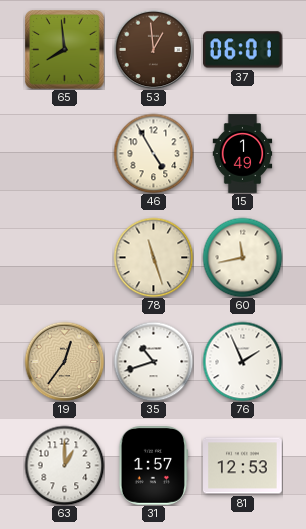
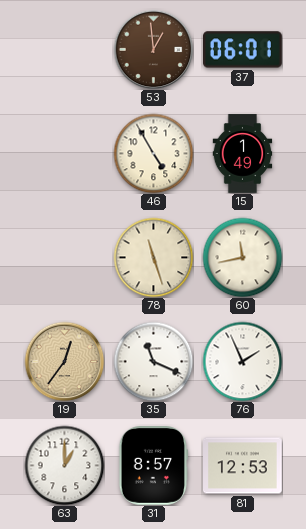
65: 7:59 -> none
35: 10:42 -> 11:19
31: 1:57 -> 8:57
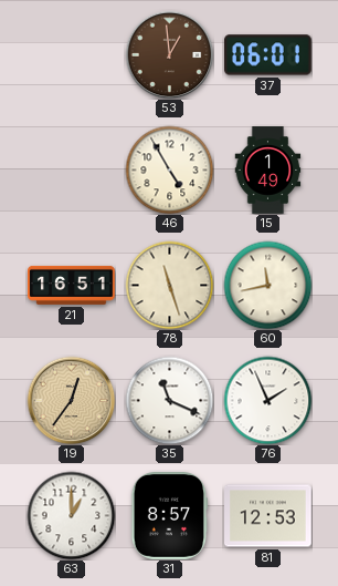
21: none -> 16:51
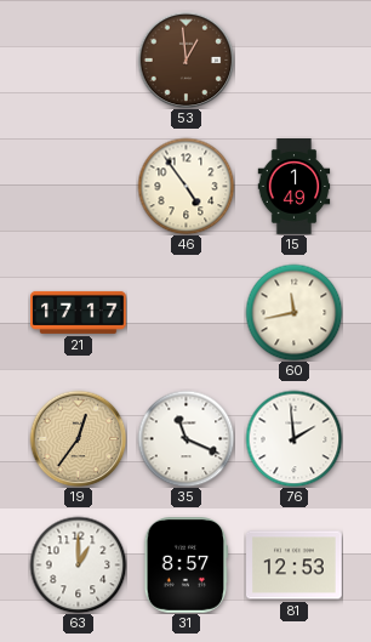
37: 06:01 -> none
46: 4:55 -> 4:54
21: 16:51 -> 17:17
78: 11:27 -> none
76: 1:56 -> 1:59
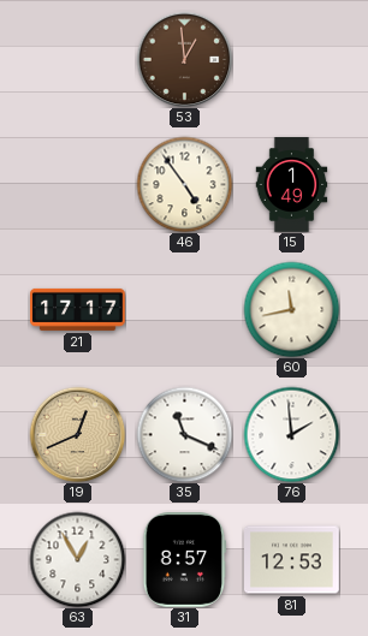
19: 12:36 -> 12:41
63: 1:00 -> 12:55
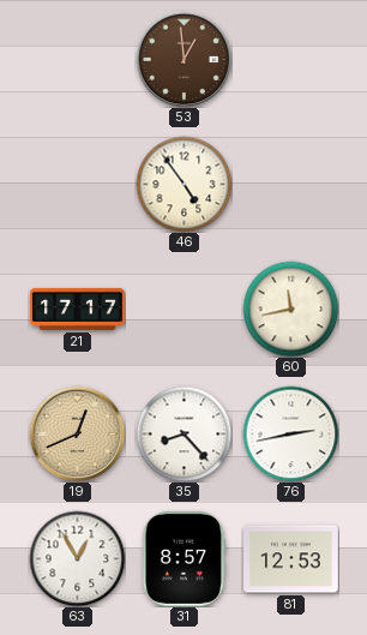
15: 1:49 -> none
35: 11:19 -> 8:23
76: 1:59 -> 2:43
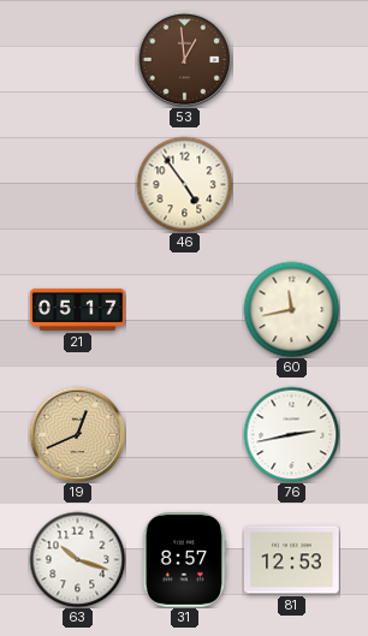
21: 17:17 -> 05:17
35: 8:23 -> none
63: 12:55 -> 10:18
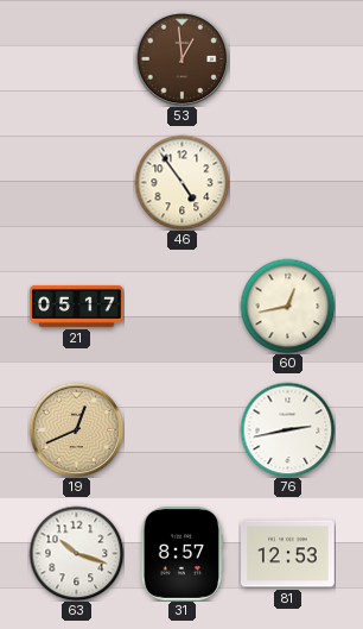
60: 11:43 -> 12:43
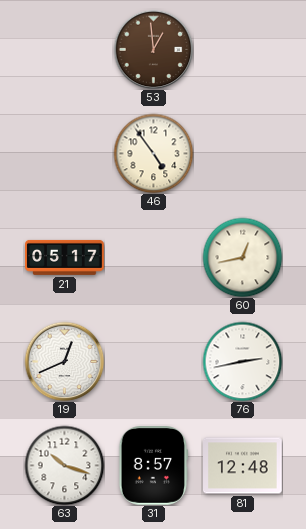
19 dial: champagne -> white
81: 12:53 -> 12:48
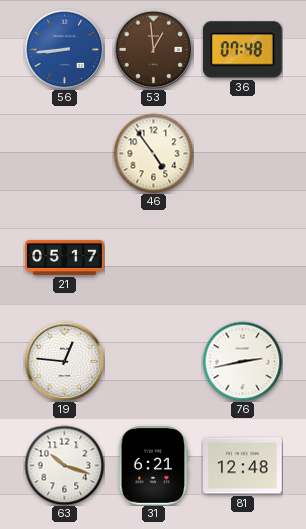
56: none -> 8:44
36: none -> 07:48
60: 12:43 -> none
19: 12:41 -> 12:46
31: 8:57 -> 6:21
